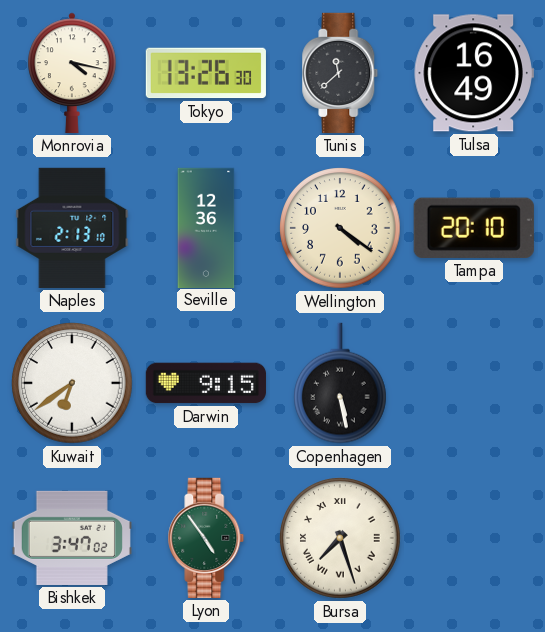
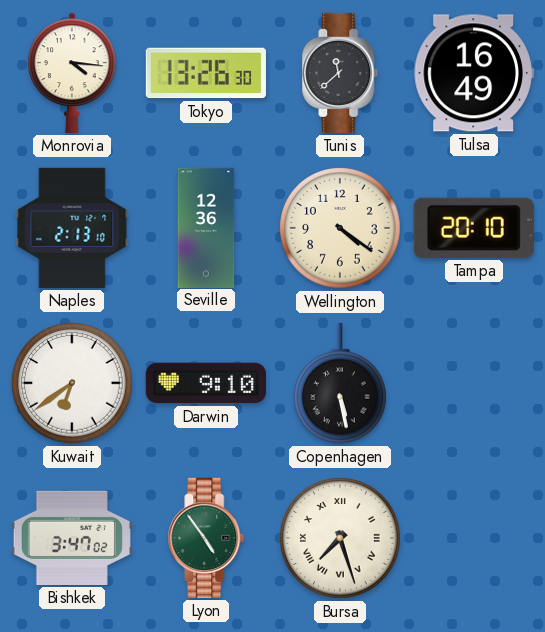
Monrovia: 4:17 -> 4:16
Darwin: 9:15 -> 9:10
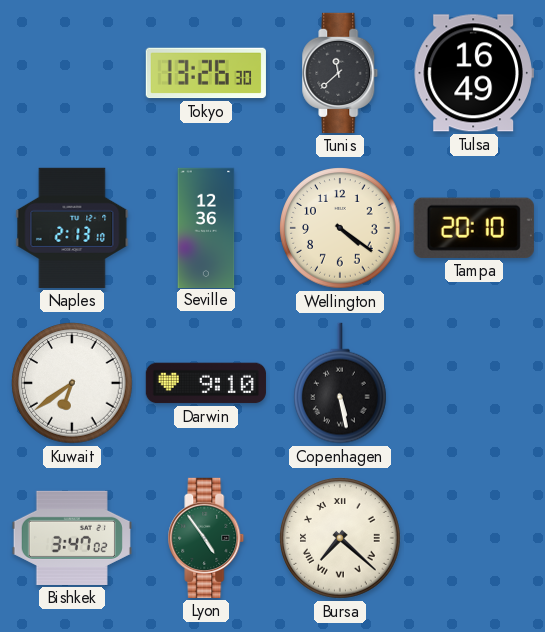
Monrovia: 4:16 -> none
Bursa: 7:27 -> 7:22
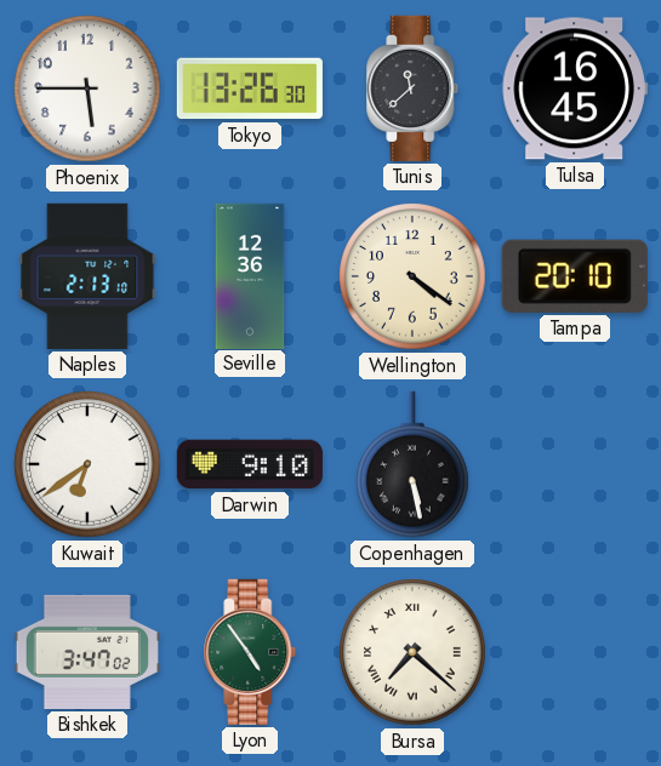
Phoenix: none -> 5:45
Tulsa: 16:49 -> 16:45
